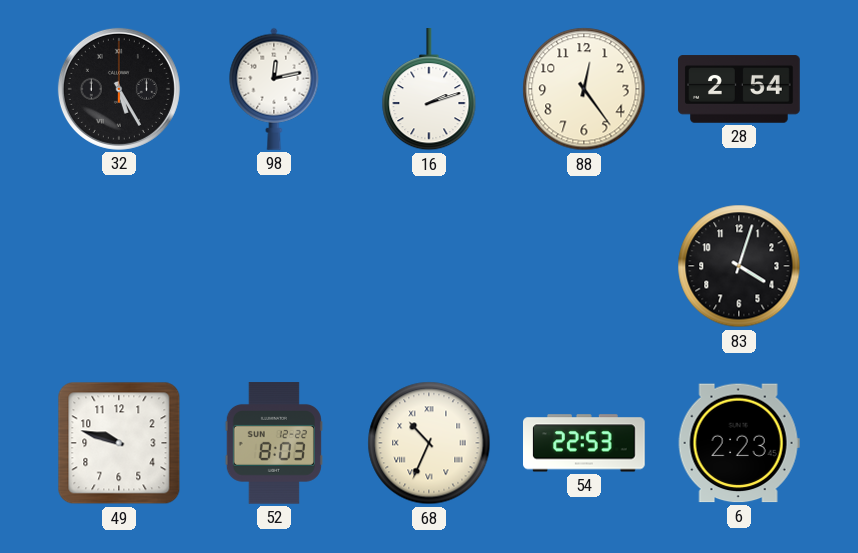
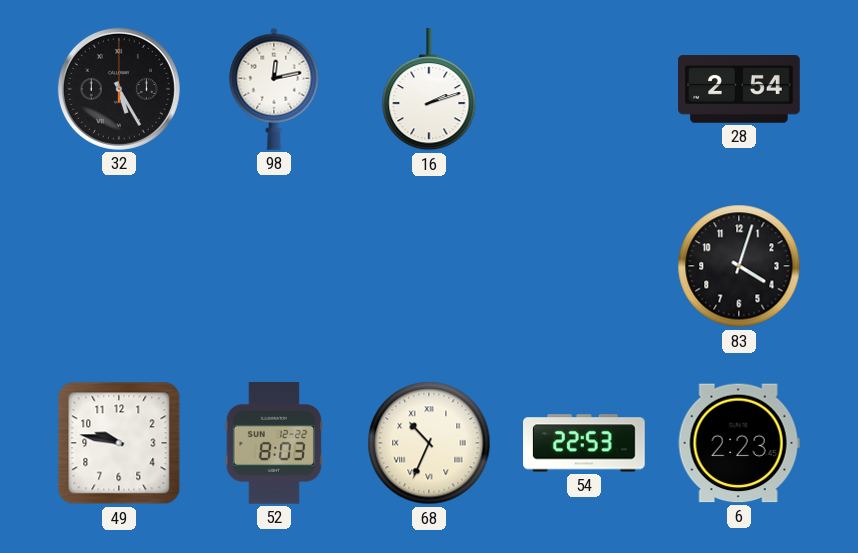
88: 12:24 -> none
49: 9:48 -> 9:47
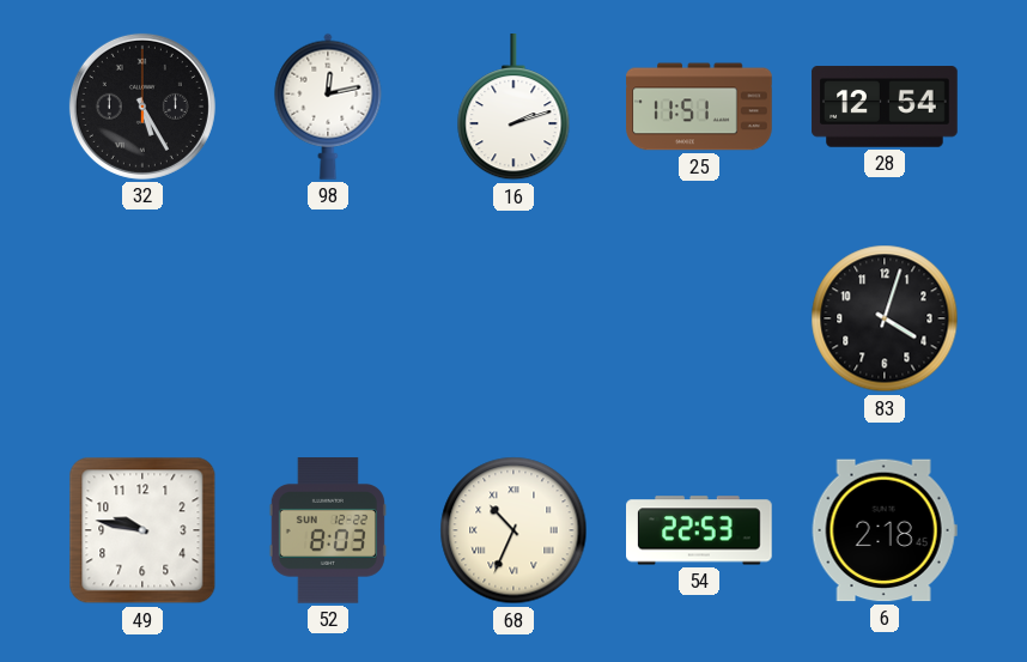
25: none -> 11:51
28: 2:54 -> 12:54
6: 2:23 -> 2:18
